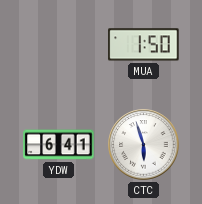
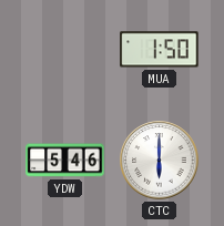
YDW: 6:41 -> 5:46
CTC: 5:57 -> 6:00
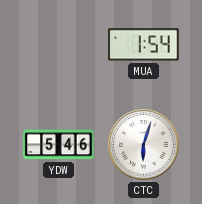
MUA: 1:50 -> 1:54
CTC: 6:00 -> 6:03
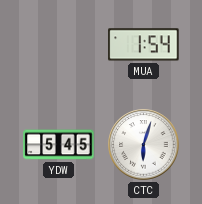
YDW: 5:46 -> 5:45
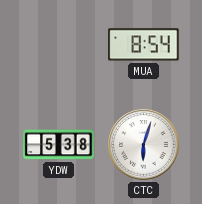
MUA: 1:54 -> 8:54
YDW: 5:45 -> 5:38
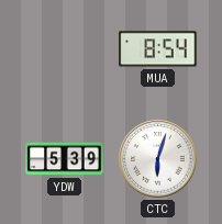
YDW: 5:38 -> 5:39
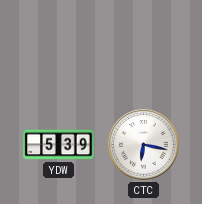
MUA: 8:54 -> none
CTC: 6:03 -> 6:17
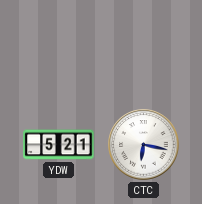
YDW: 5:39 -> 5:21
